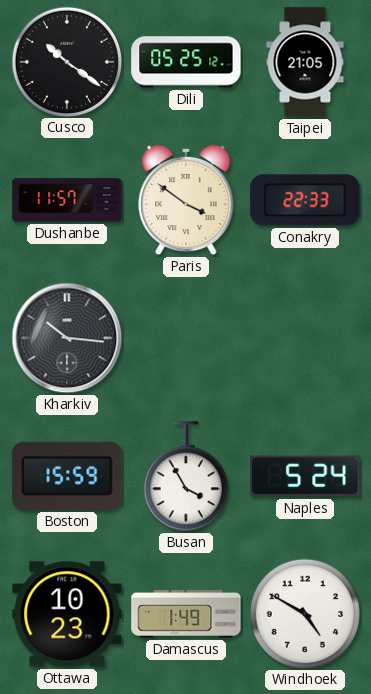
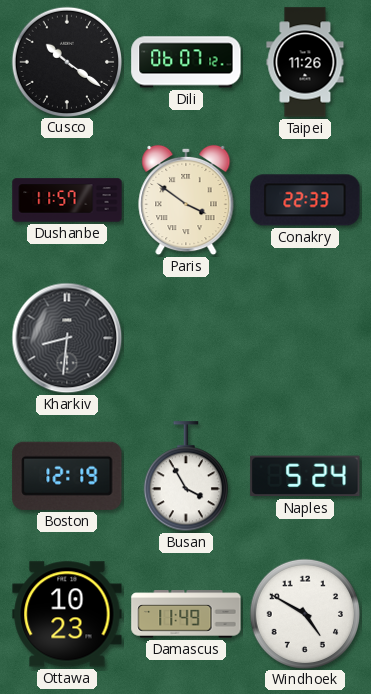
Dili: 05:25 -> 06:07
Taipei: 21:05 -> 11:26
Kharkiv: 10:16 -> 8:31
Boston: 15:59 -> 12:19
Damascus: 1:49 -> 11:49
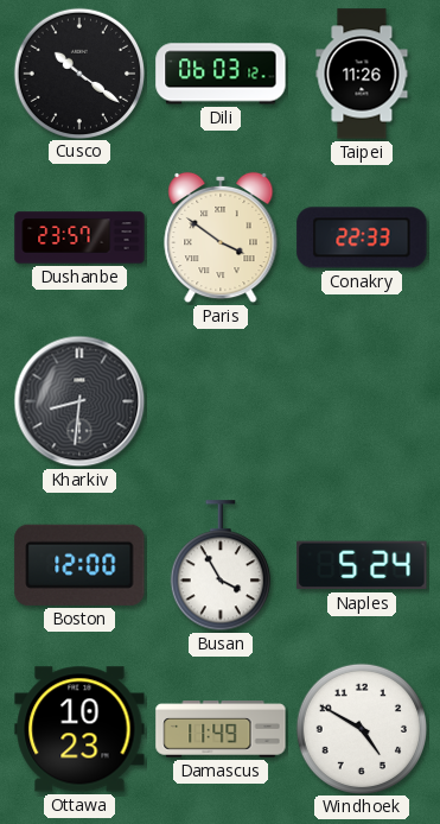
Dili: 06:07 -> 06:03
Dushanbe: 11:57 -> 23:57
Boston: 12:19 -> 12:00
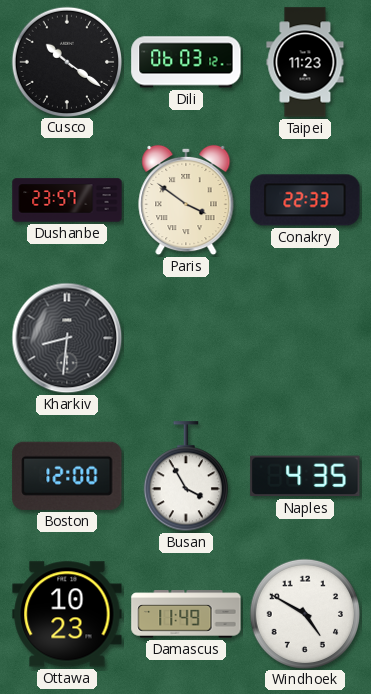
Taipei: 11:26 -> 11:23
Naples: 5:24 -> 4:35
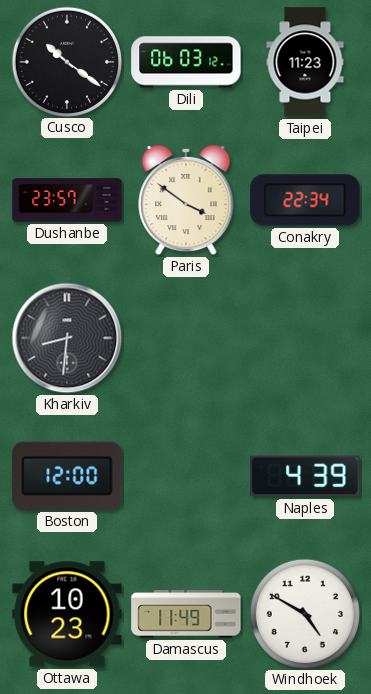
Conakry: 22:33 -> 22:34
Busan: 3:55 -> none
Naples: 4:35 -> 4:39
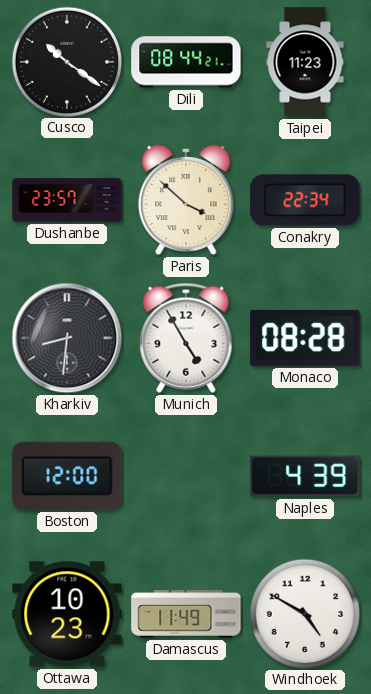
Dili: 06:03 -> 08:44
Paris: 3:51 -> 3:52
Munich: none -> 4:55
Monaco: none -> 08:28
